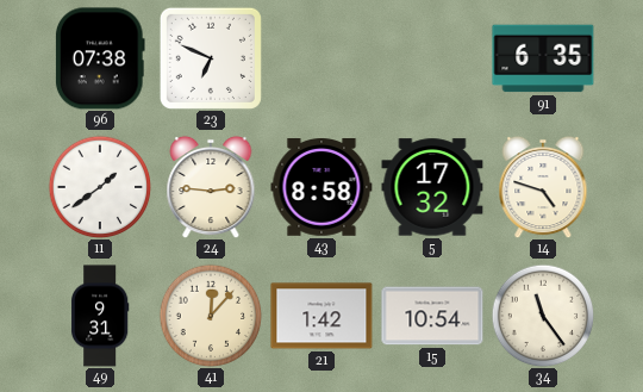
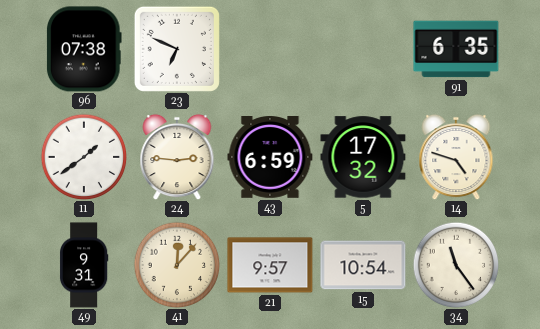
43: 8:58 -> 6:59
21: 1:42 -> 9:57
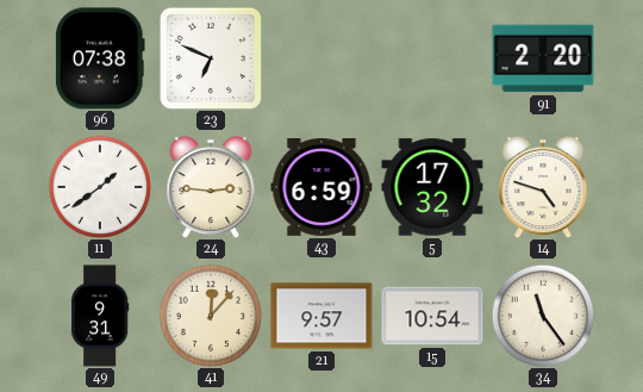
91: 6:35 -> 2:20
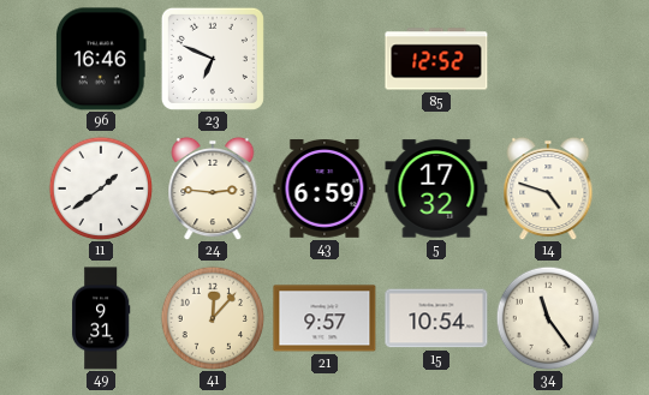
96: 07:38 -> 16:46
85: none -> 12:52
91: 2:20 -> none
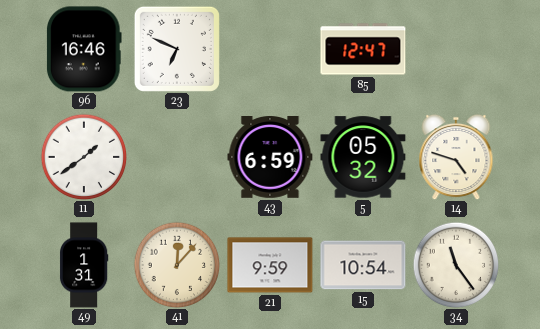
85: 12:52 -> 12:47
24: 2:46 -> none
5: 17:32 -> 05:32
49: 9:31 -> 1:31
21: 9:57 -> 9:59
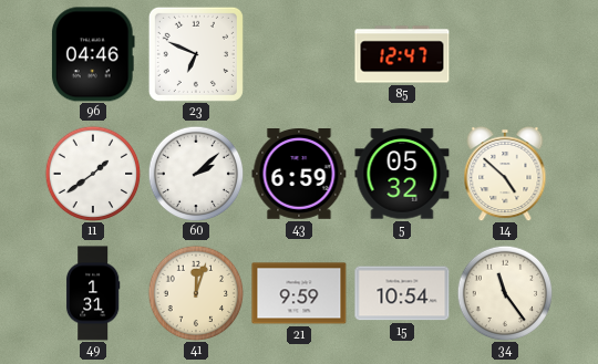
96: 16:46 -> 04:46
60: none -> 2:08
14: 4:48 -> 4:52
41: 12:07 -> 12:03
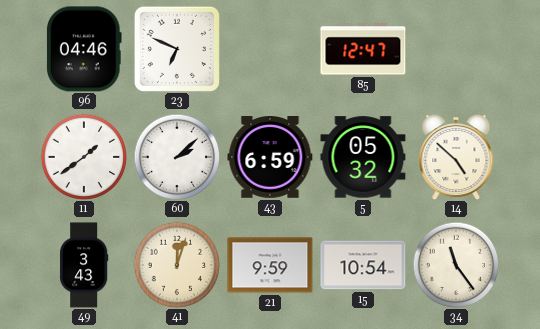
49: 1:31 -> 3:43
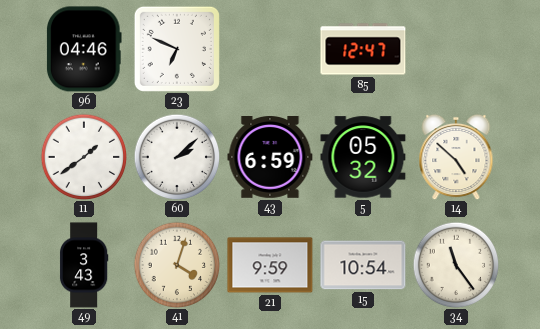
41: 12:03 -> 4:03
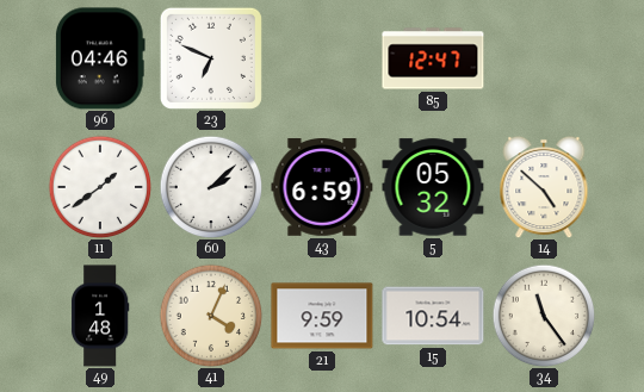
49: 3:43 -> 1:48
41: 4:03 -> 4:04
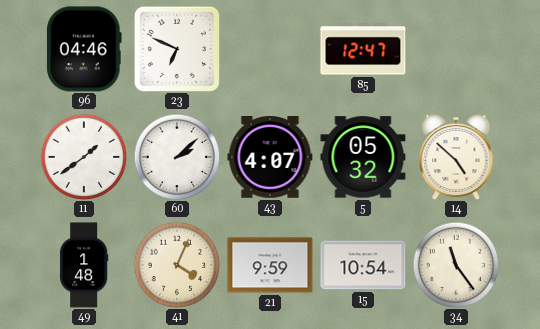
43: 6:59 -> 4:07
